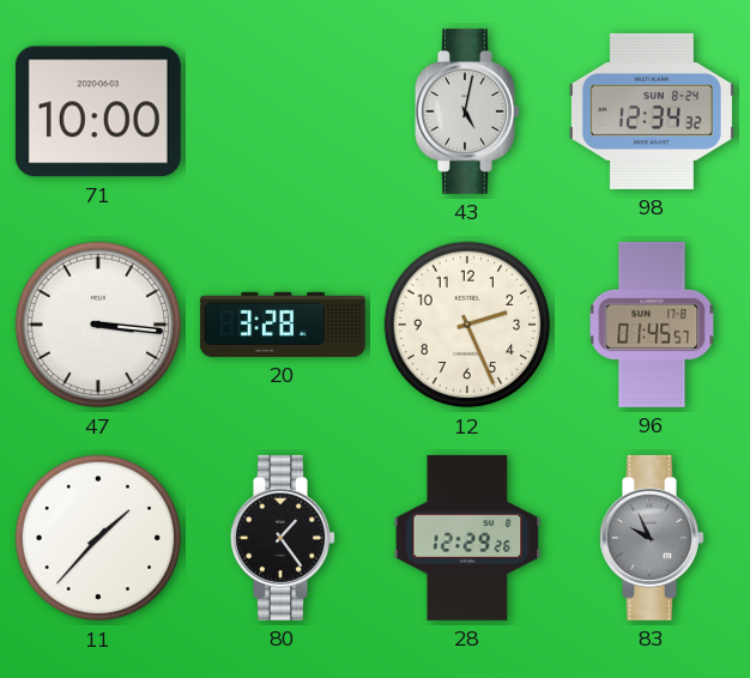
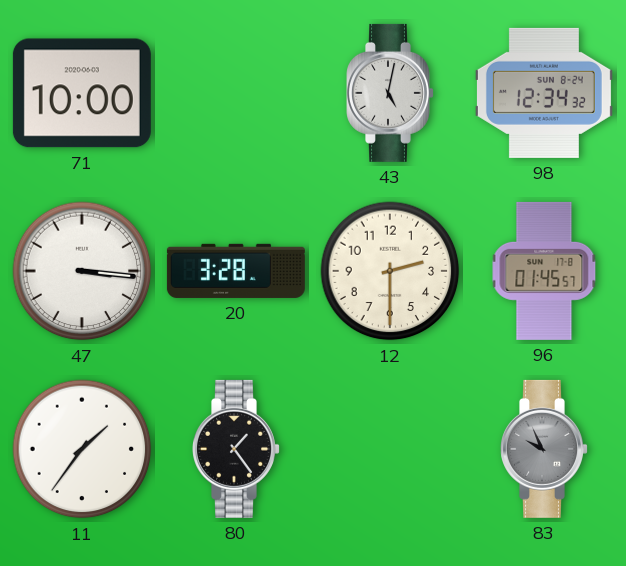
12: 2:26 -> 2:30
11: 1:37 -> 1:36
28: 12:29 -> none
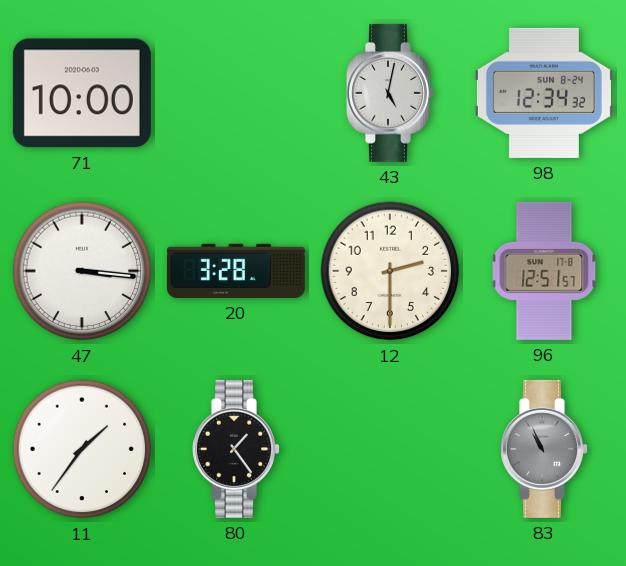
96: 01:45 -> 12:51
83: 9:56 -> 10:56
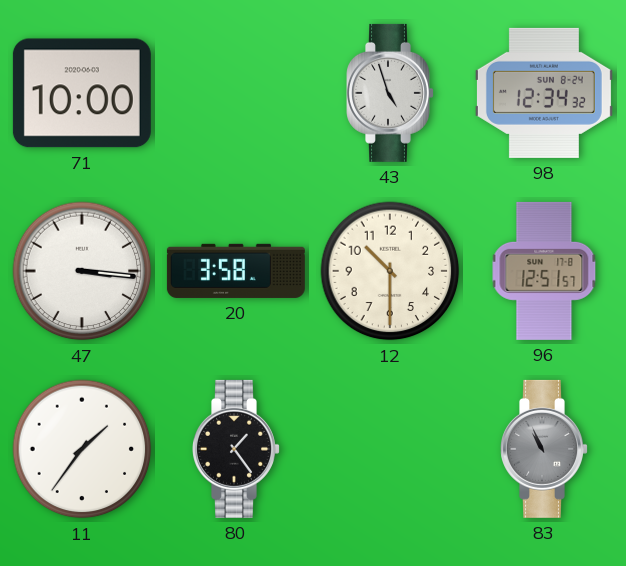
43: 5:02 -> 4:57
20: 3:28 -> 3:58
12: 2:30 -> 10:30
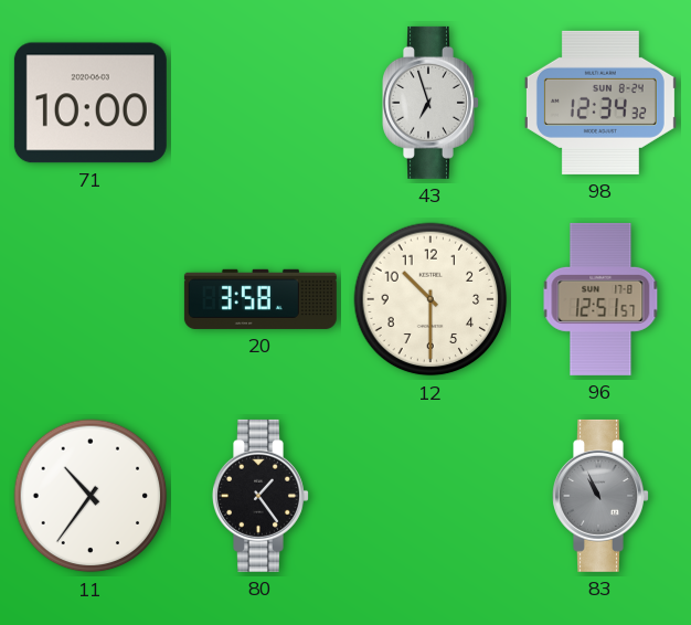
43: 4:57 -> 6:57
47: 3:16 -> none
11: 1:36 -> 10:36
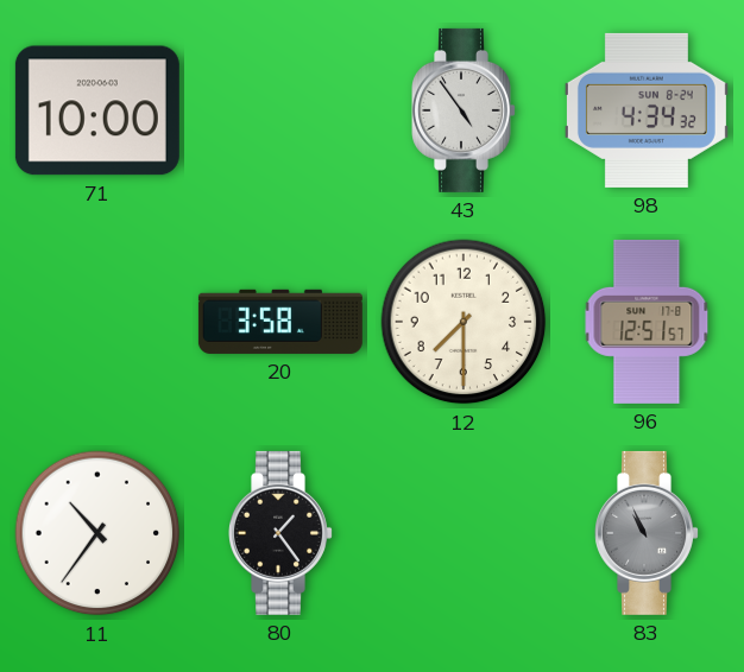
43: 6:57 -> 4:54
98: 12:34 -> 4:34
12: 10:30 -> 7:30
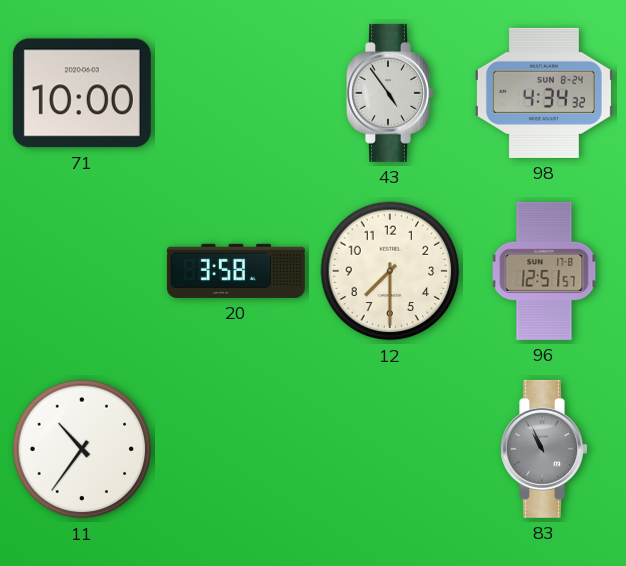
80: 1:24 -> none
